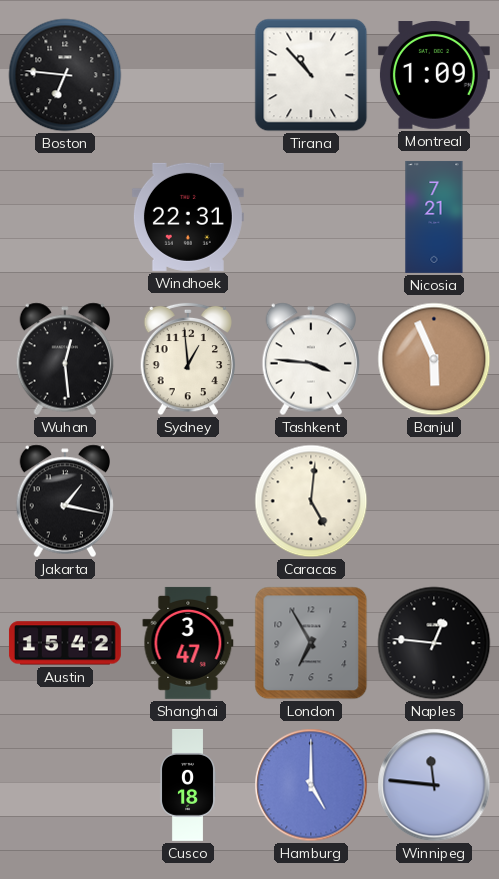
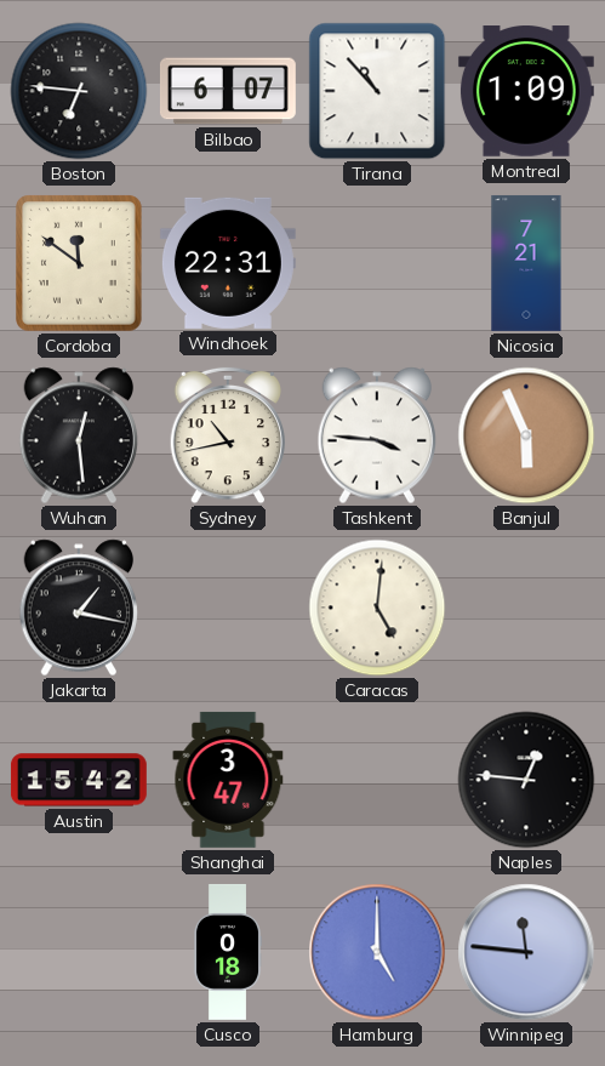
Bilbao: none -> 6:07
Cordoba: none -> 11:51
Sydney: 12:59 -> 10:43
London: 6:55 -> none
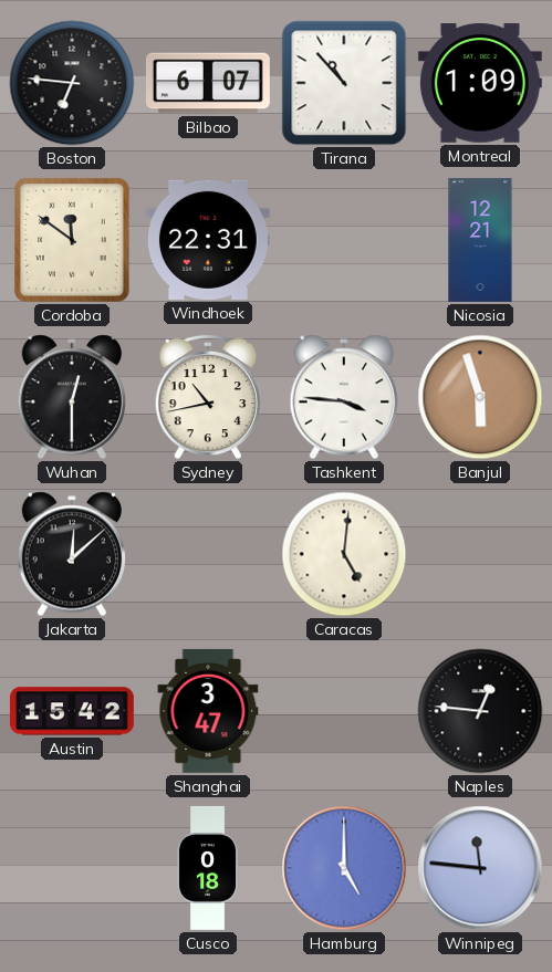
Nicosia: 7:21 -> 12:21
Wuhan: 12:29 -> 12:30
Banjul: 5:56 -> 5:57
Jakarta: 1:17 -> 12:08
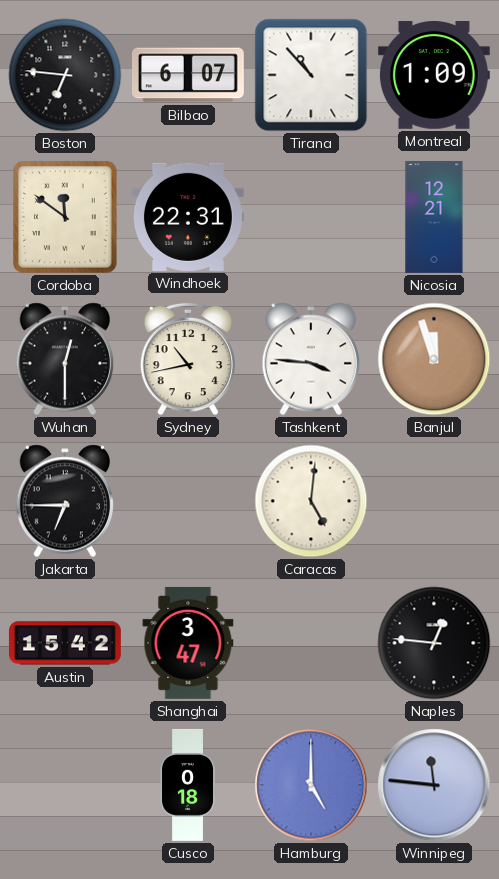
Banjul: 5:57 -> 11:57
Jakarta: 12:08 -> 6:45
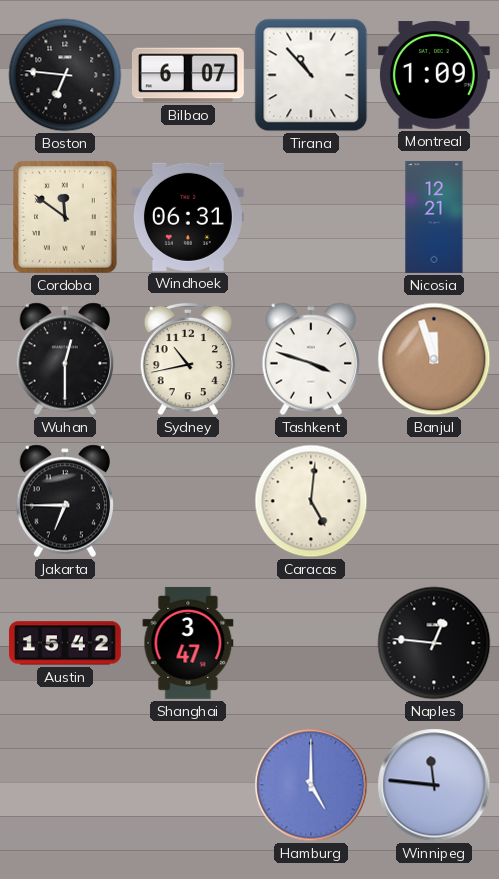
Windhoek: 22:31 -> 06:31
Tashkent: 3:46 -> 3:48
Cusco: 0:18 -> none
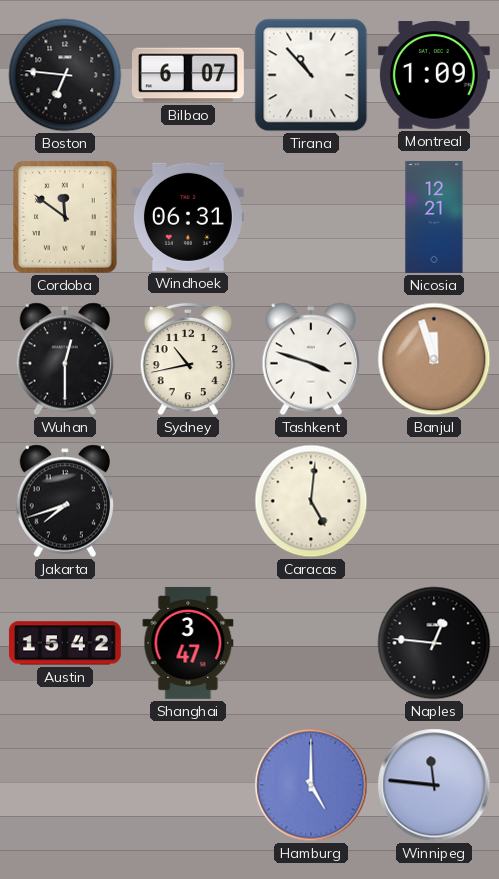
Jakarta: 6:45 -> 7:42
